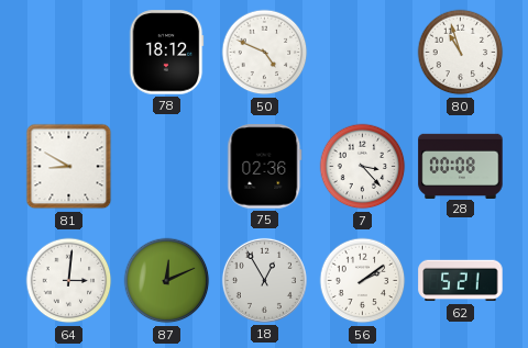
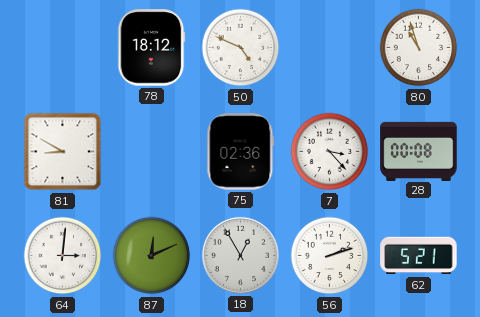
56: 2:09 -> 2:12
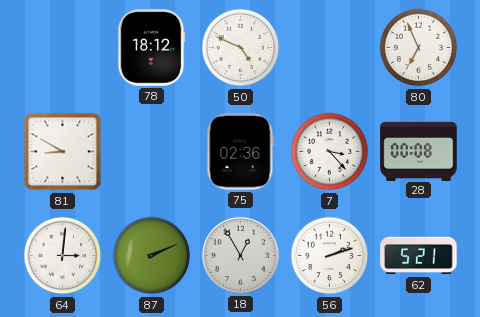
80: 10:57 -> 6:56
87: 12:11 -> 2:11
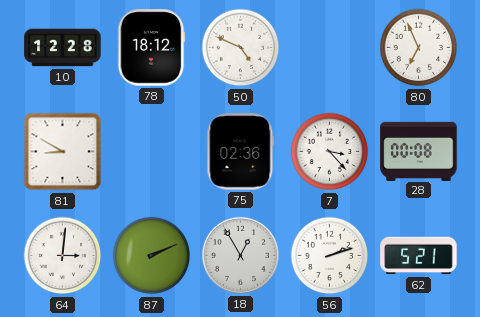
10: none -> 12:28
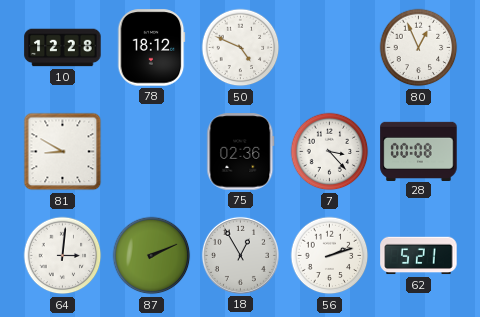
80: 6:56 -> 12:56
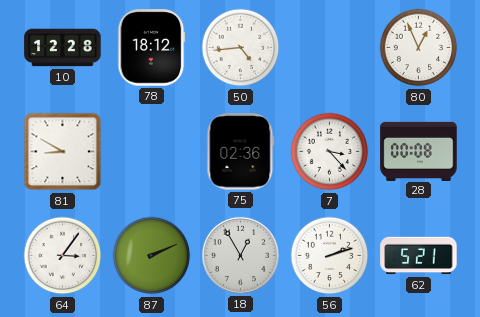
50: 4:49 -> 4:44
64: 3:01 -> 3:06
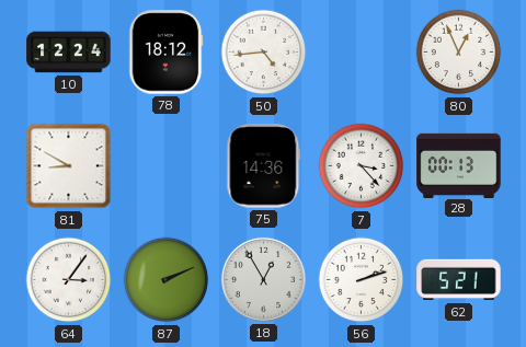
10: 12:28 -> 12:24
75: 02:36 -> 14:36
28: 00:08 -> 00:13
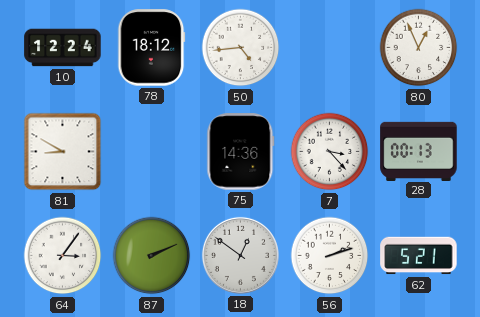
18: 12:55 -> 12:51
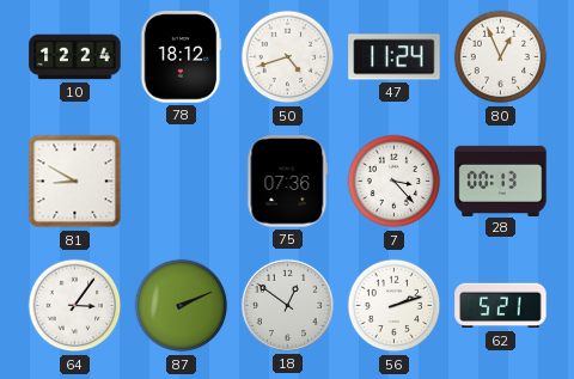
50: 4:44 -> 4:42
47: none -> 11:24
75: 14:36 -> 07:36
